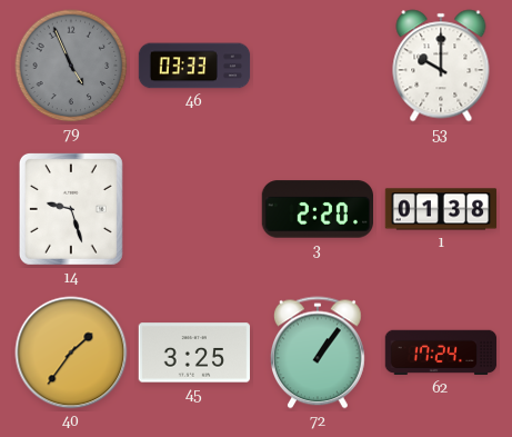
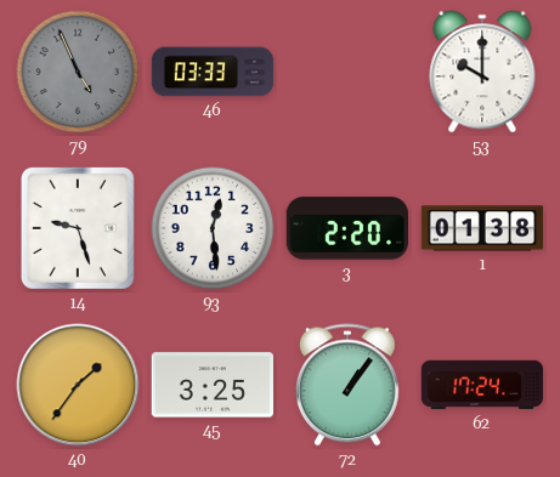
93: none -> 12:29
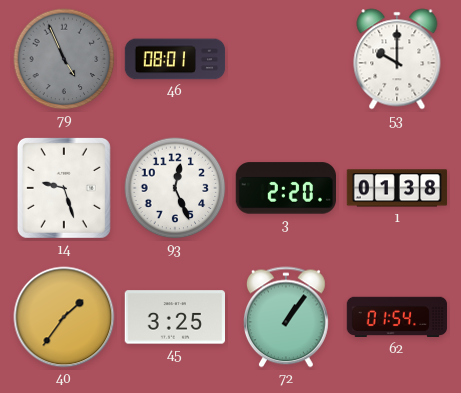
46: 03:33 -> 08:01
93: 12:29 -> 12:26
62: 17:24 -> 01:54
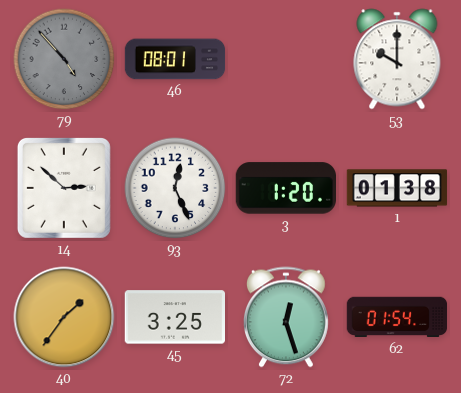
79: 4:56 -> 4:53
14: 9:27 -> 2:52
3: 2:20 -> 1:20
72: 1:06 -> 12:27
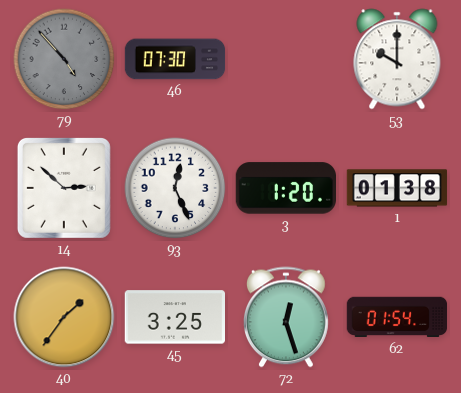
46: 08:01 -> 07:30
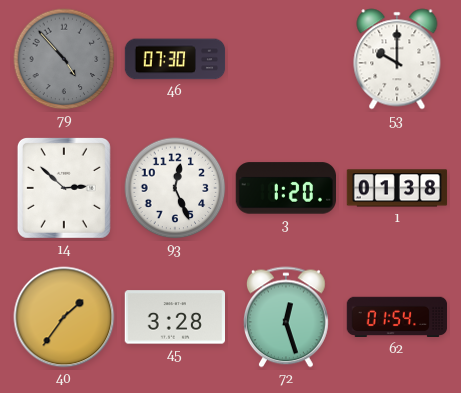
45: 3:25 -> 3:28
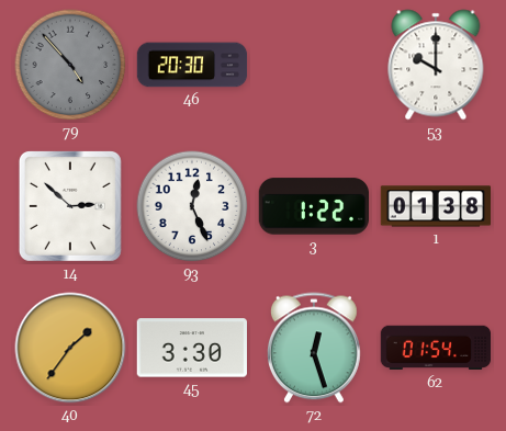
46: 07:30 -> 20:30
3: 1:20 -> 1:22
45: 3:28 -> 3:30
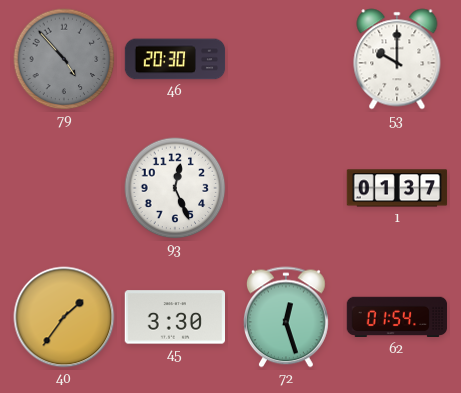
14: 2:52 -> none
3: 1:22 -> none
1: 01:38 -> 01:37
